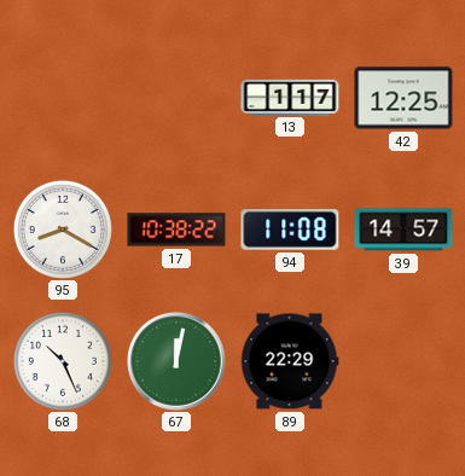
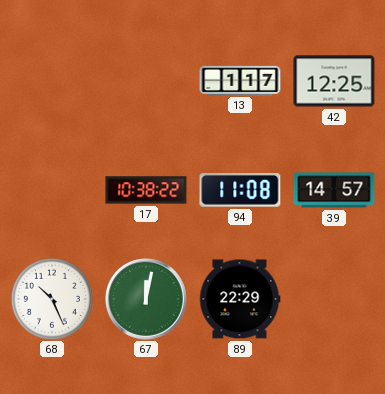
95: 8:20 -> none
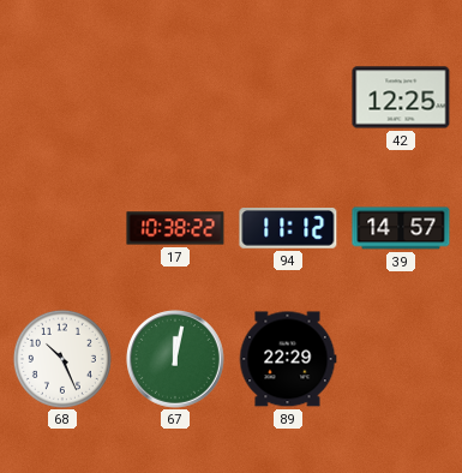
13: 1:17 -> none
94: 11:08 -> 11:12
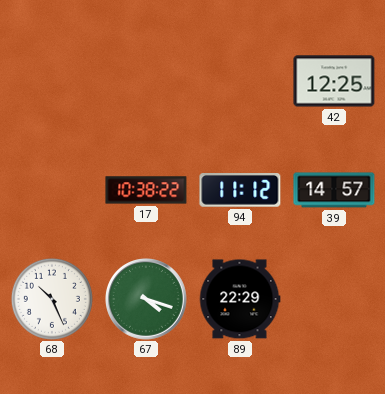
67: 12:02 -> 4:18
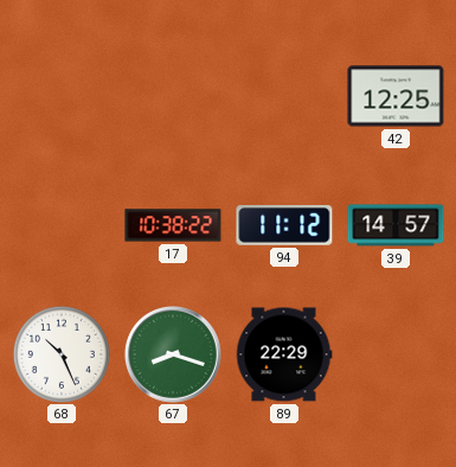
67: 4:18 -> 8:18
